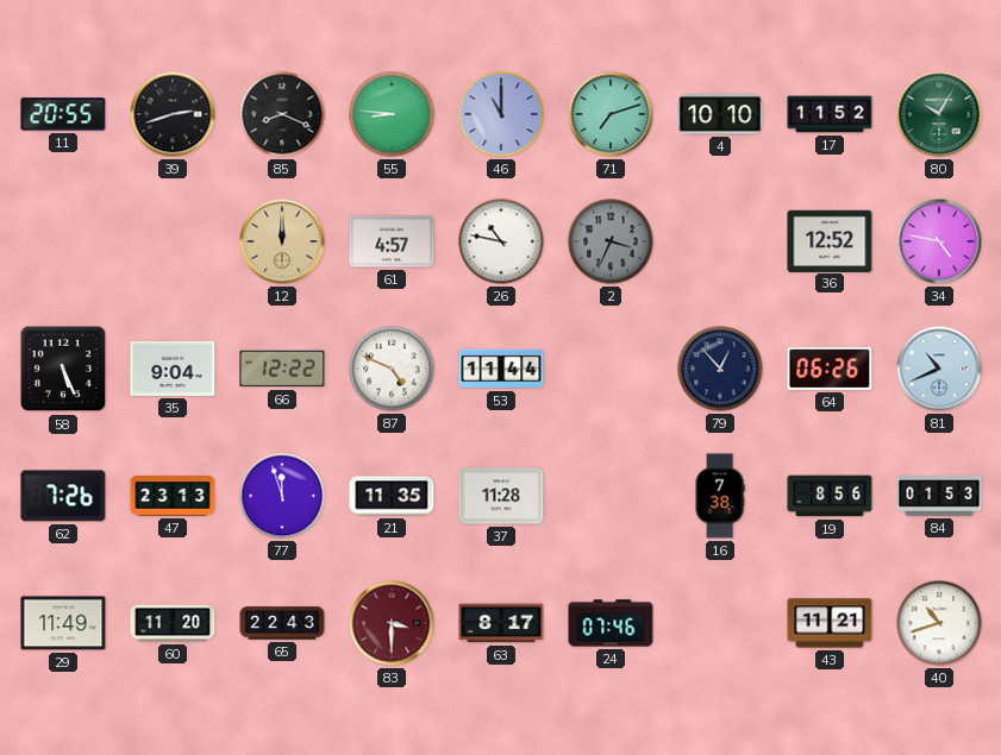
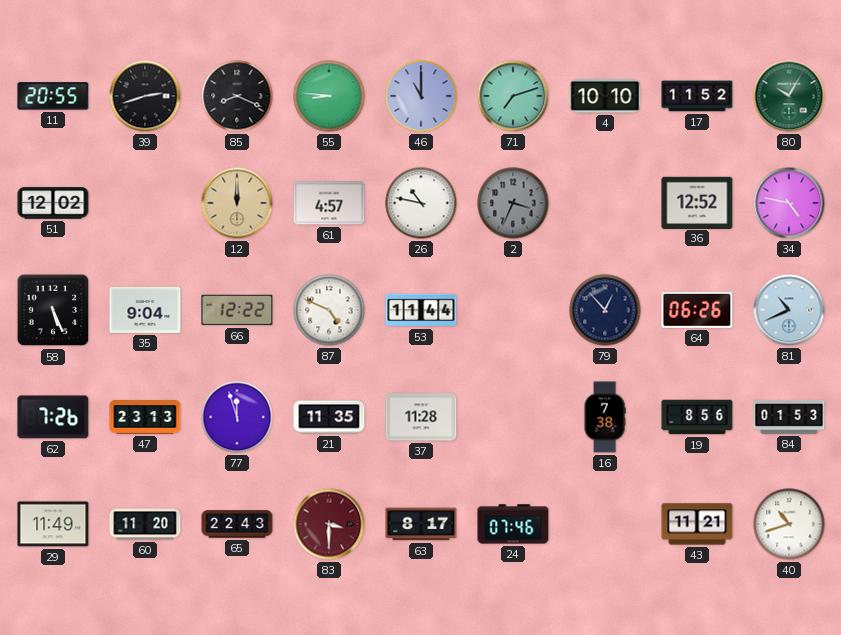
51: none -> 12:02
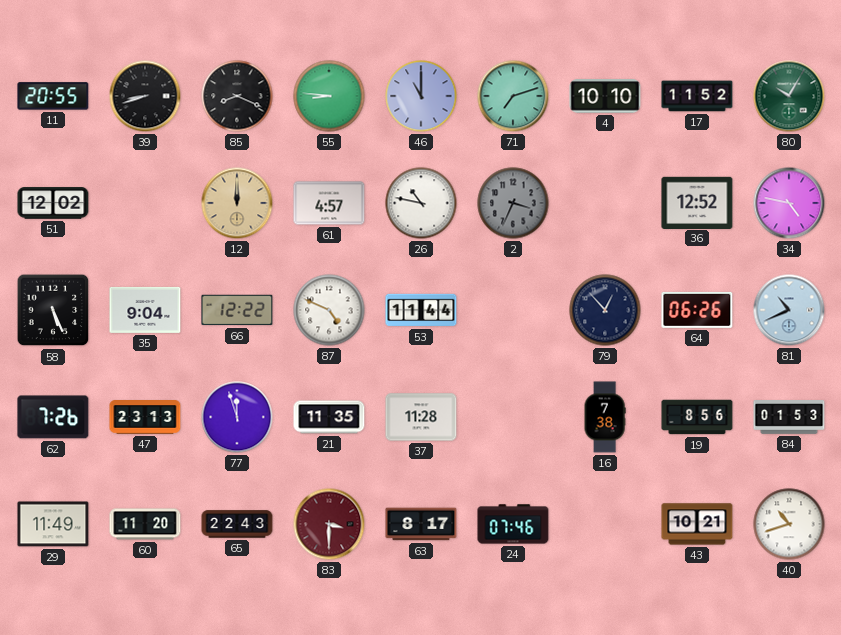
39: 2:42 -> 8:42
43: 11:21 -> 10:21
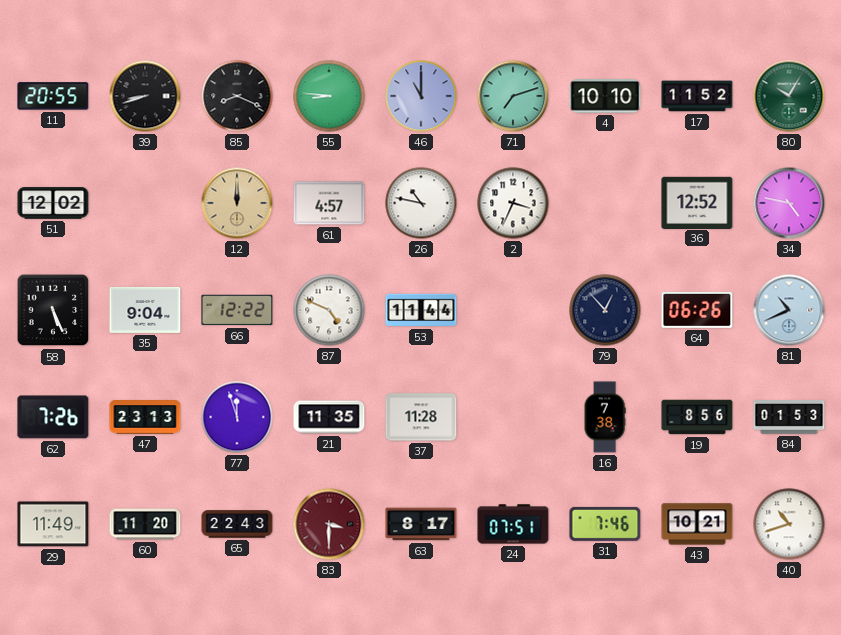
2 dial: grey -> white
24: 07:46 -> 07:51
31: none -> 7:46
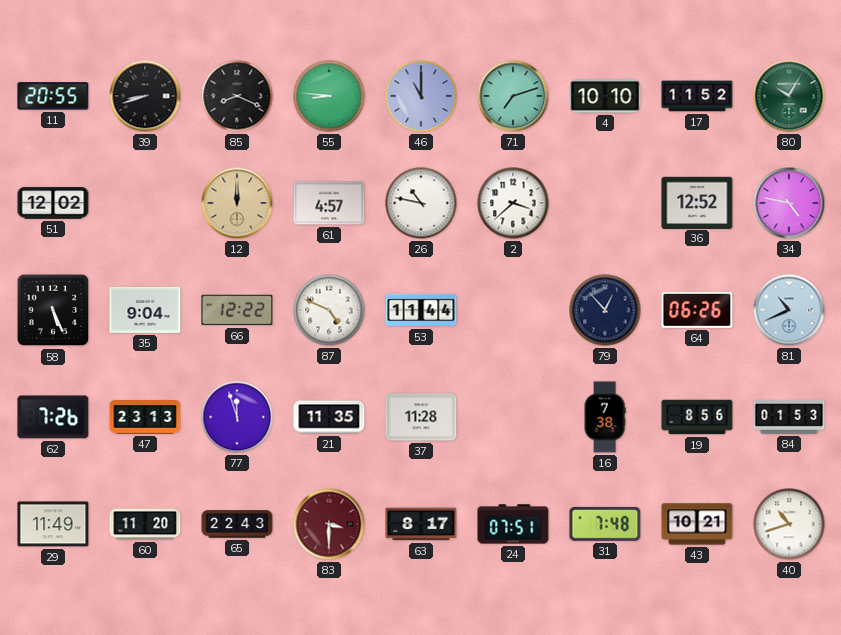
2: 3:34 -> 3:38
31: 7:46 -> 7:48
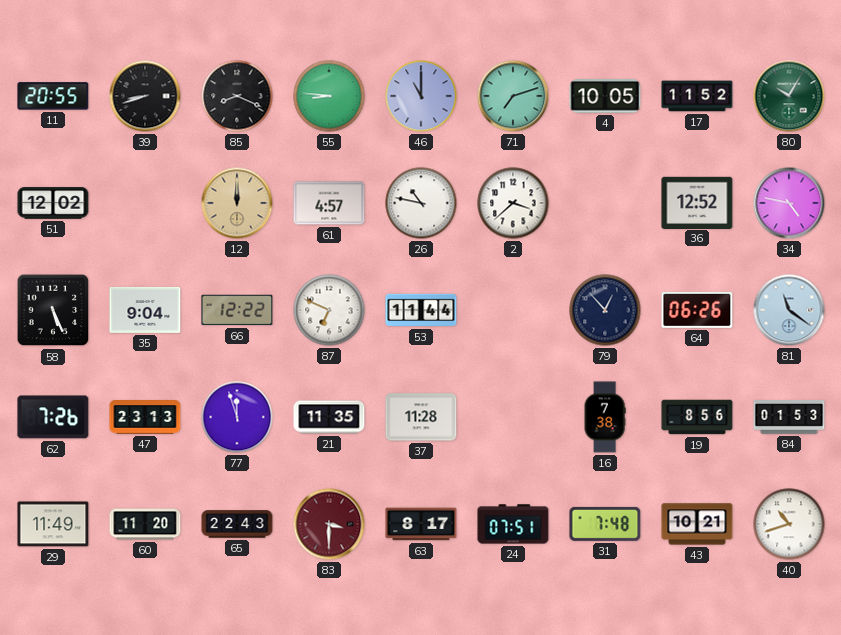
4: 10:10 -> 10:05
87: 4:49 -> 6:49
81: 10:41 -> 11:21
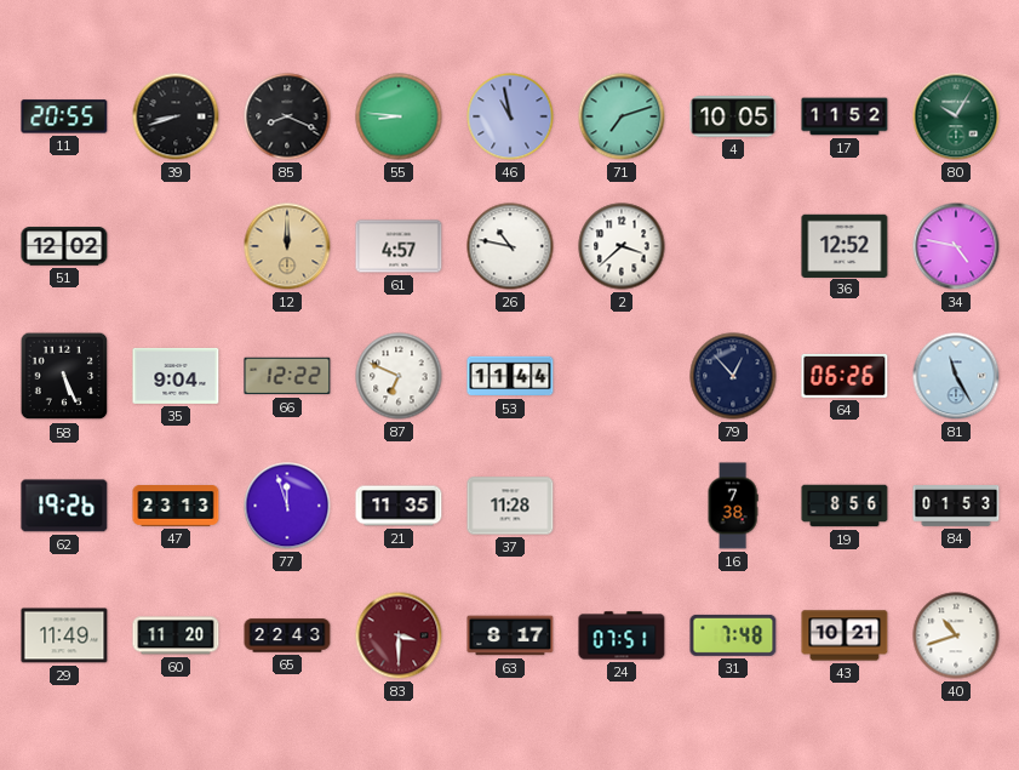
46: 11:00 -> 10:58
81: 11:21 -> 11:25
62: 7:26 -> 19:26
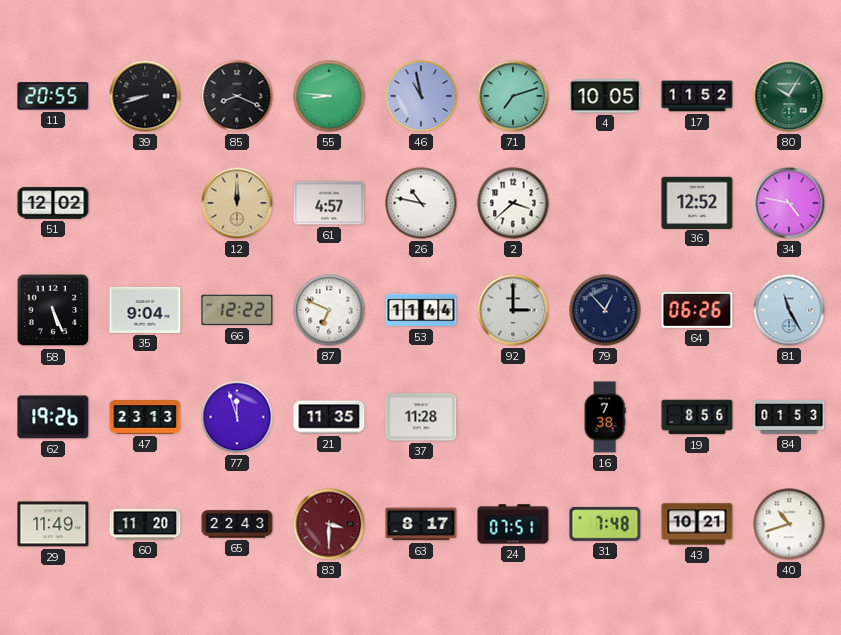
92: none -> 3:00
